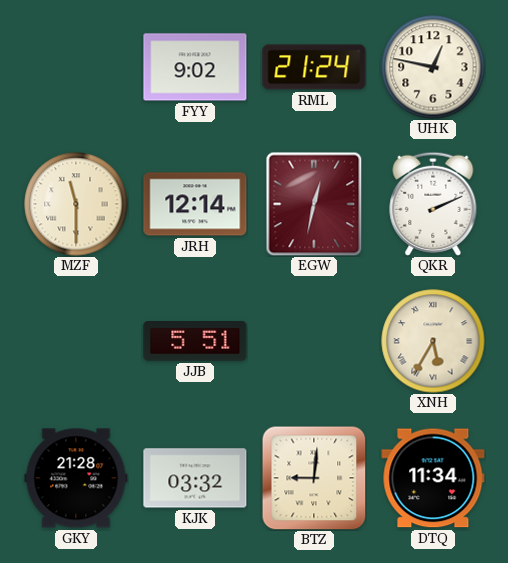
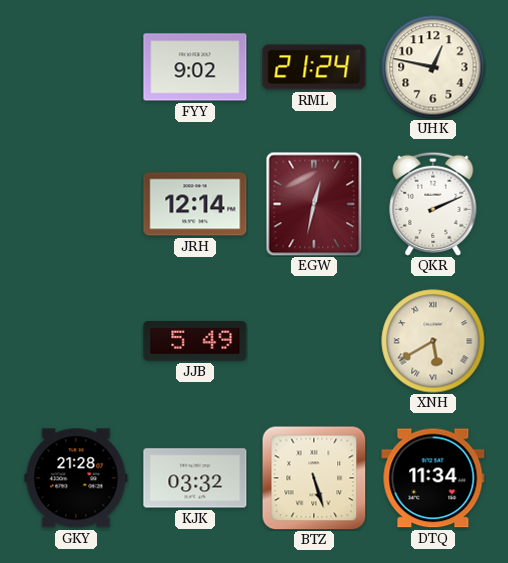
MZF: 11:30 -> none
JJB: 5:51 -> 5:49
XNH: 5:35 -> 5:40
BTZ: 9:01 -> 5:27
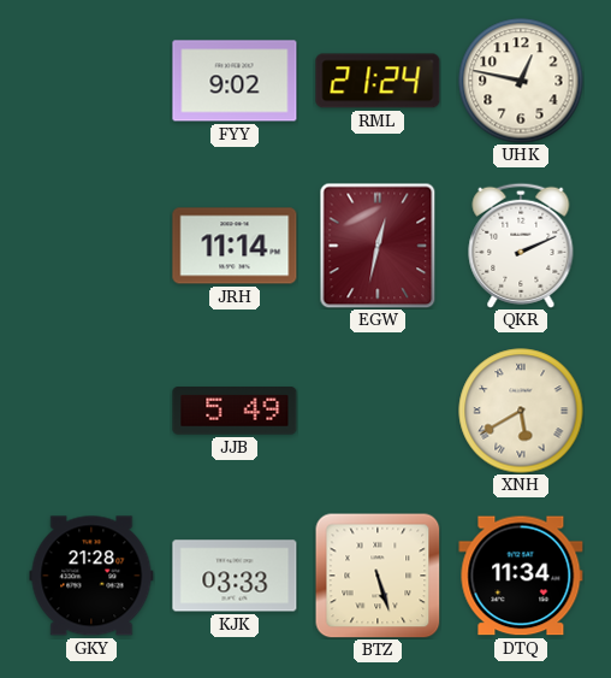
JRH: 12:14 -> 11:14
KJK: 03:32 -> 03:33
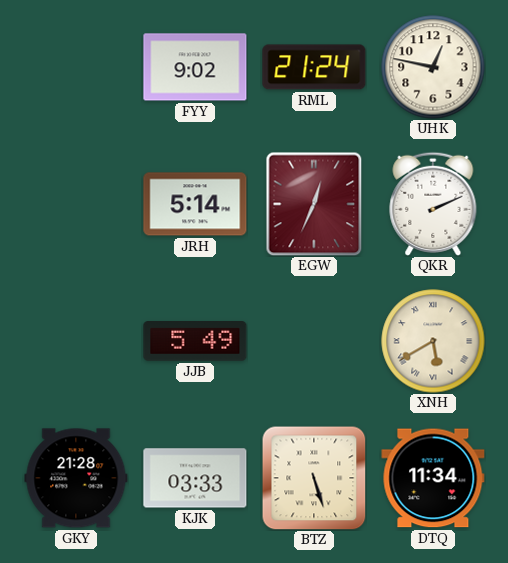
JRH: 11:14 -> 5:14
EGW: 12:32 -> 12:34
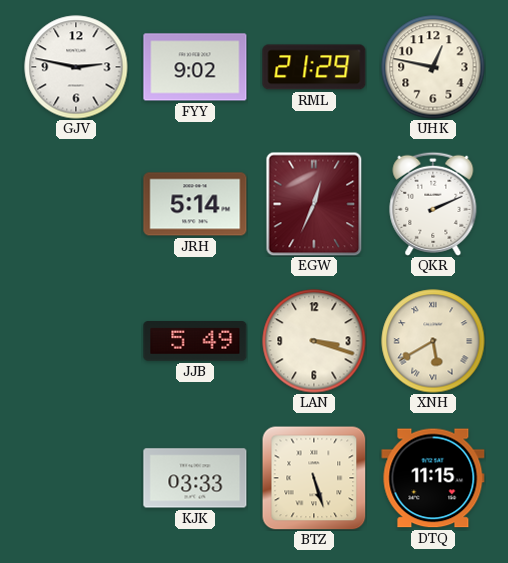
GJV: none -> 2:47
RML: 21:24 -> 21:29
LAN: none -> 3:18
GKY: 21:28 -> none
DTQ: 11:34 -> 11:15
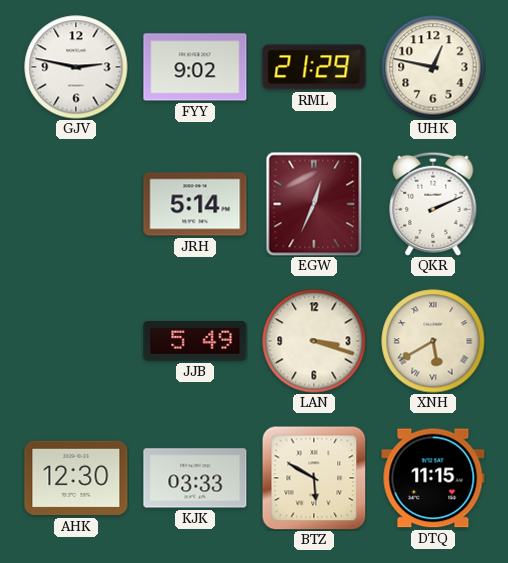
AHK: none -> 12:30
BTZ: 5:27 -> 5:50
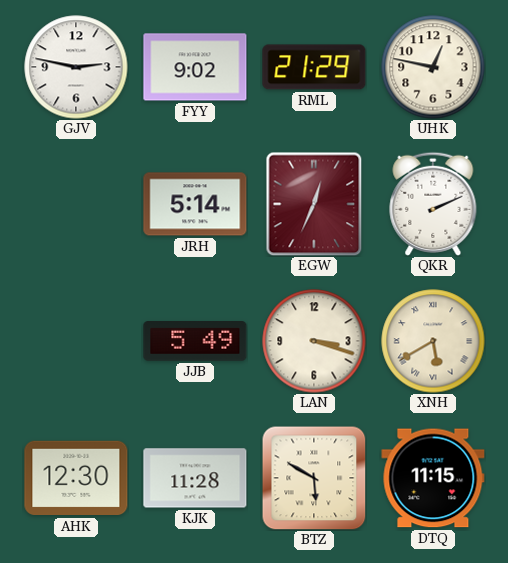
KJK: 03:33 -> 11:28
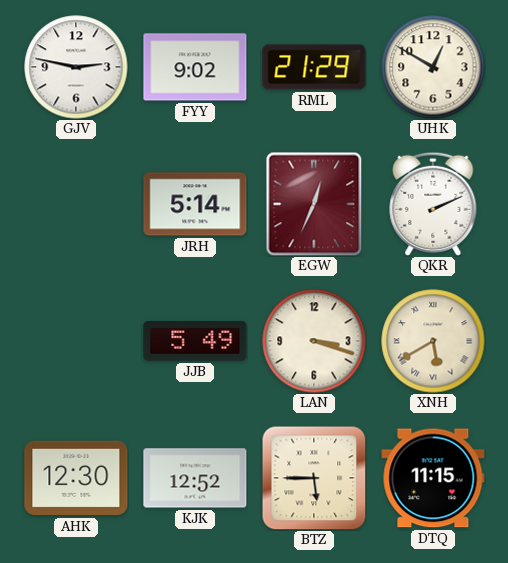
UHK: 12:47 -> 12:50
KJK: 11:28 -> 12:52
BTZ: 5:50 -> 5:45
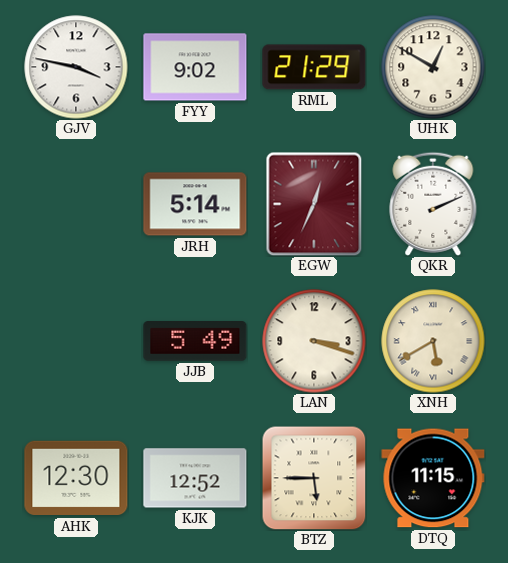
GJV: 2:47 -> 3:47
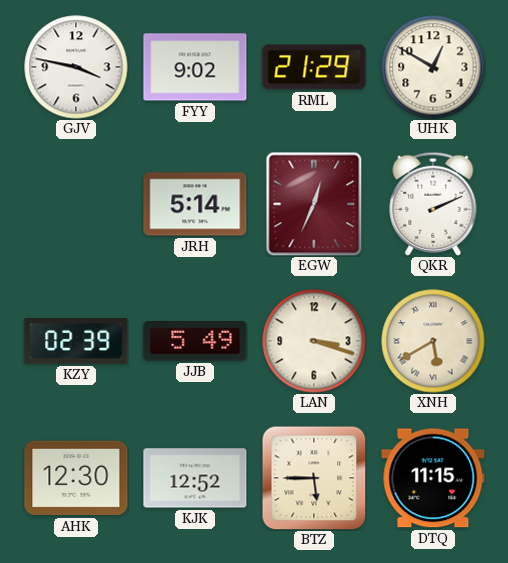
KZY: none -> 02:39
